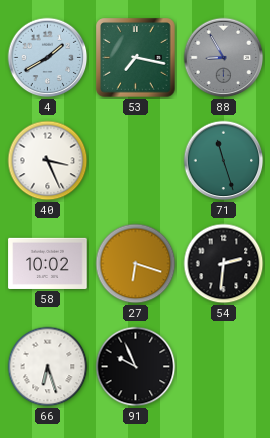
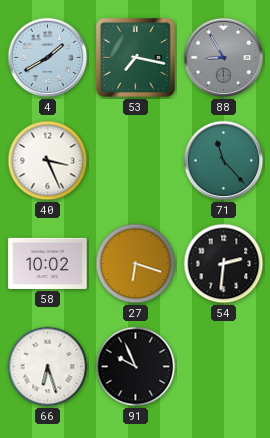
71: 11:27 -> 11:23
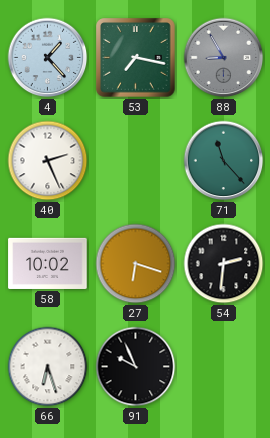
4: 1:40 -> 1:23
40: 3:26 -> 2:26
